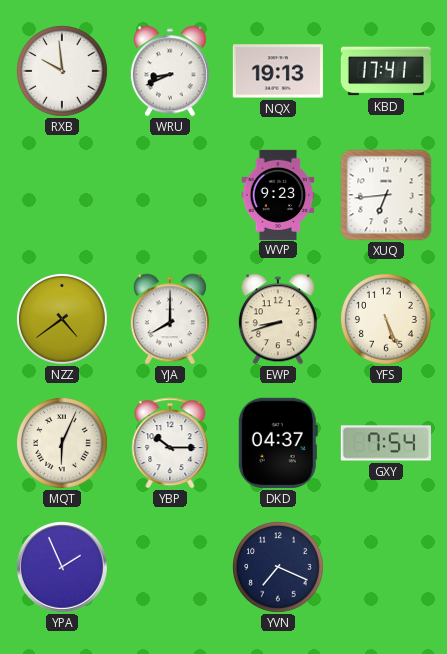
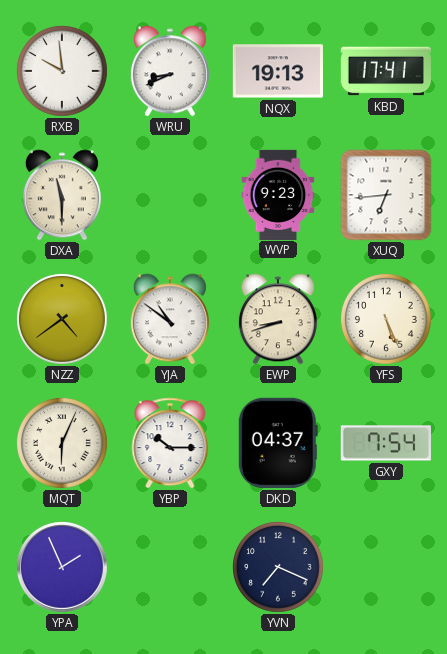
DXA: none -> 11:30
YJA: 8:00 -> 10:51
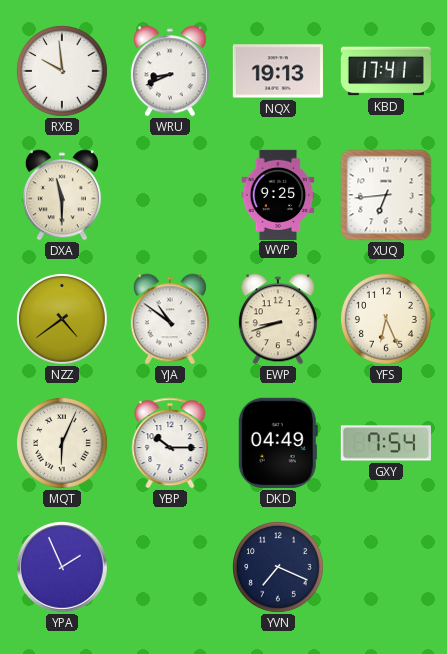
WVP: 9:23 -> 9:25
YFS: 5:26 -> 6:26
DKD: 04:37 -> 04:49
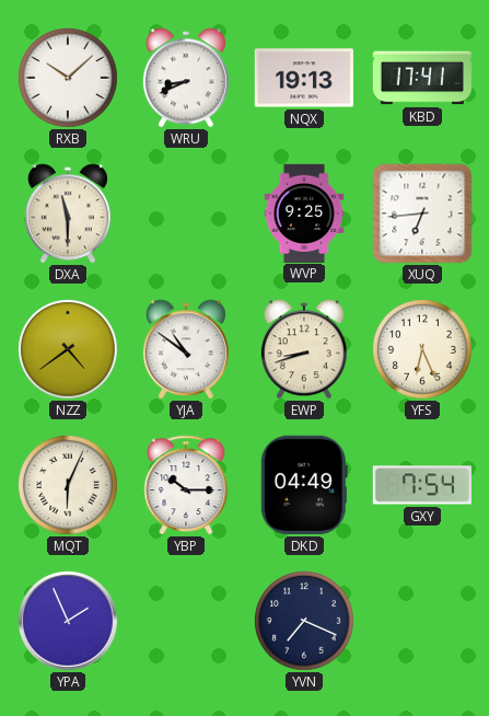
RXB: 9:59 -> 10:08
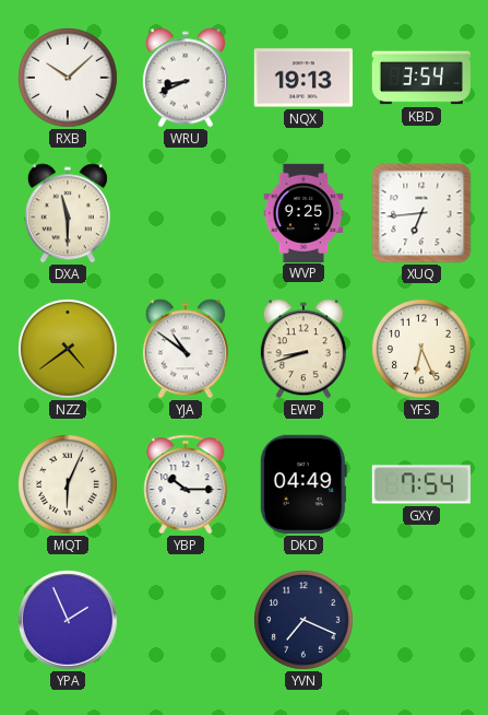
KBD: 17:41 -> 3:54
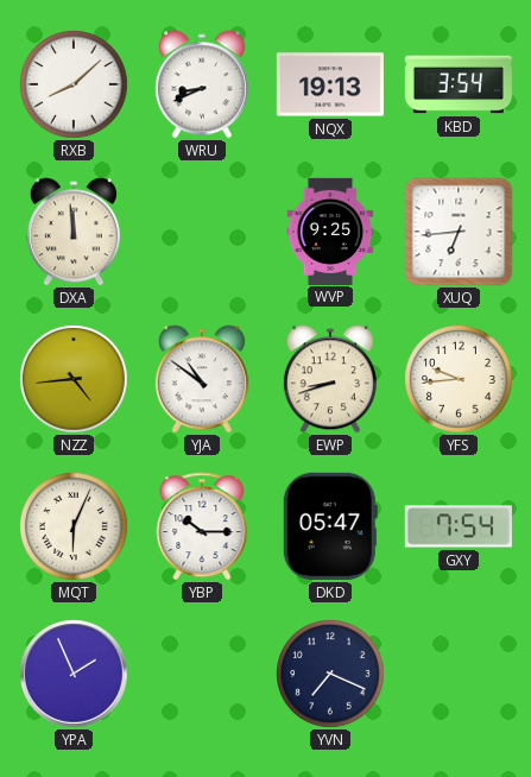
RXB: 10:08 -> 8:08
DXA: 11:30 -> 11:59
NZZ: 4:39 -> 4:44
YFS: 6:26 -> 9:44
DKD: 04:49 -> 05:47
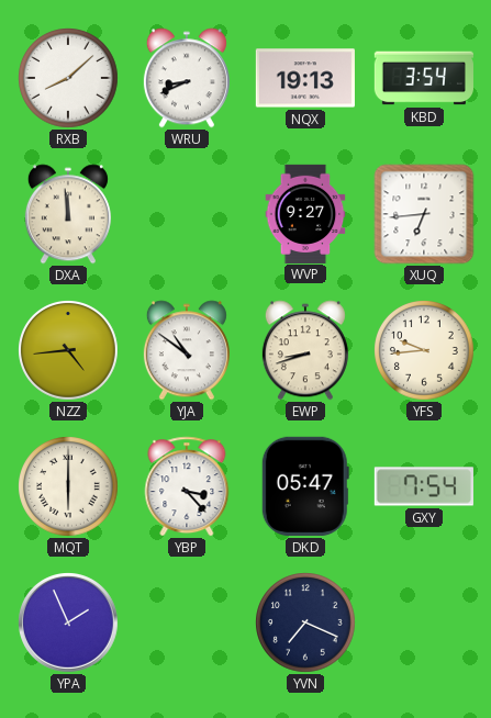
WVP: 9:25 -> 9:27
MQT: 6:04 -> 6:00
YBP: 10:15 -> 3:23
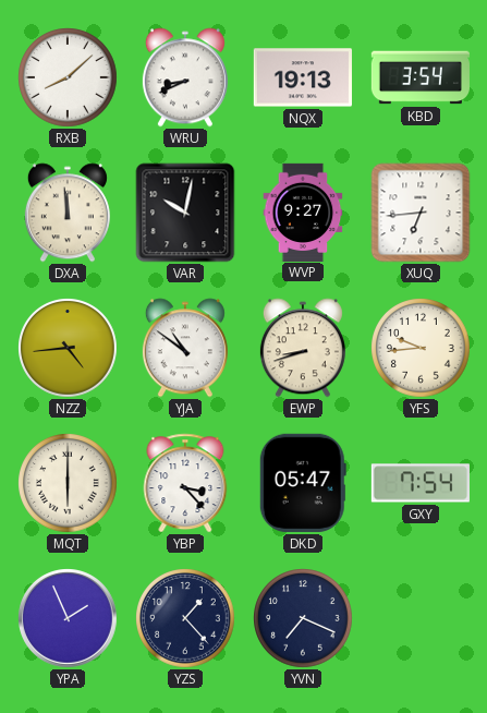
VAR: none -> 10:02
YZS: none -> 1:23
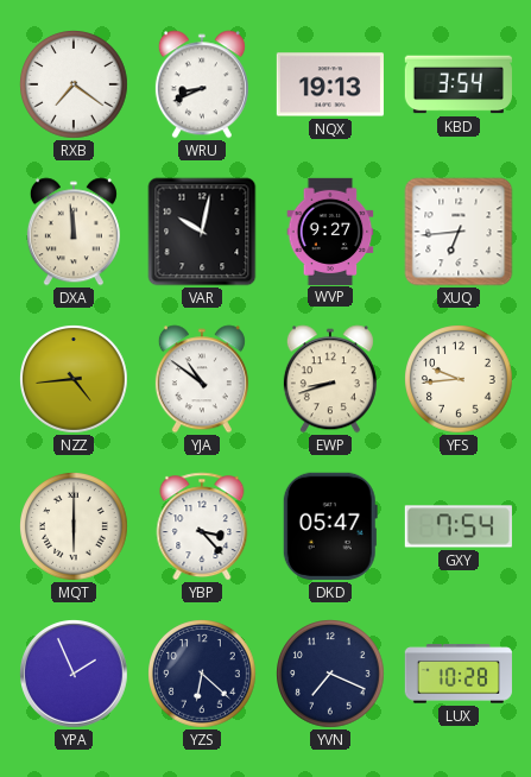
RXB: 8:08 -> 7:21
YZS: 1:23 -> 6:22
LUX: none -> 10:28
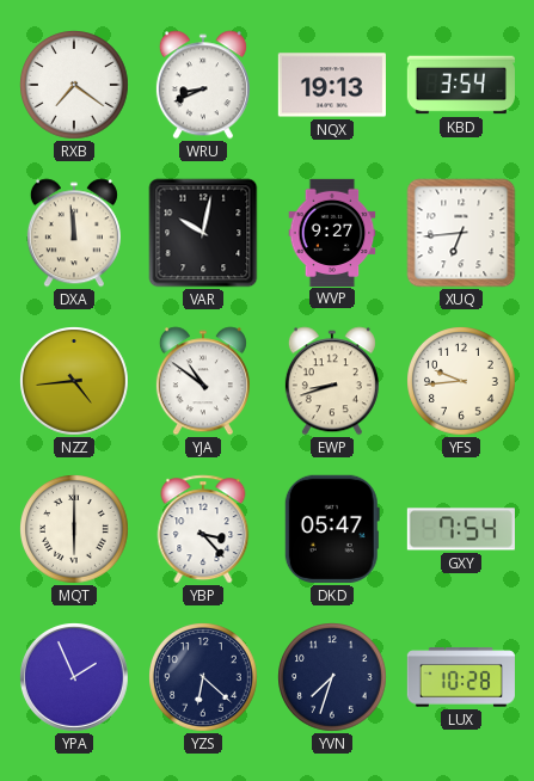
YVN: 7:19 -> 7:33
